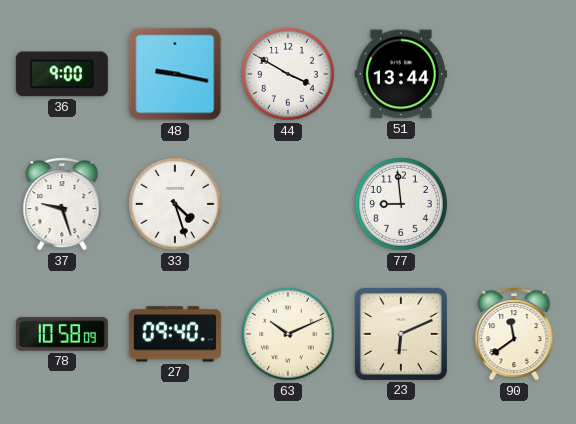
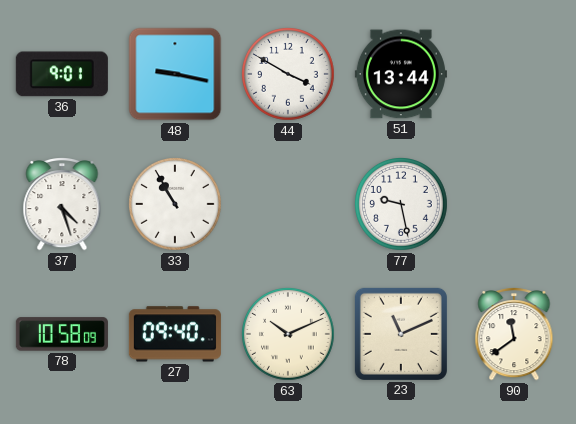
36: 9:00 -> 9:01
37: 9:27 -> 4:27
33: 4:27 -> 10:55
77: 8:59 -> 9:28
23: 6:11 -> 11:11
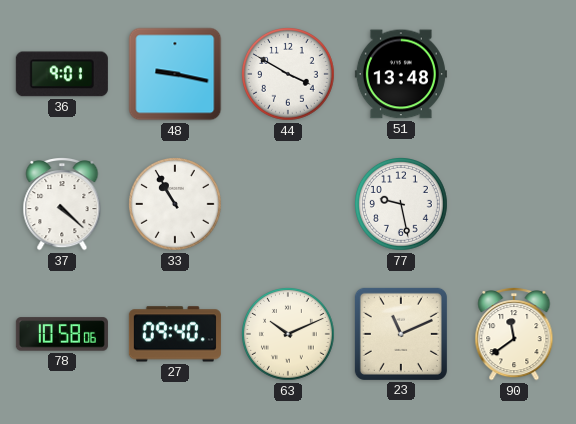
51: 13:44 -> 13:48
37: 4:27 -> 4:22
78: 10:58:09 -> 10:58:06
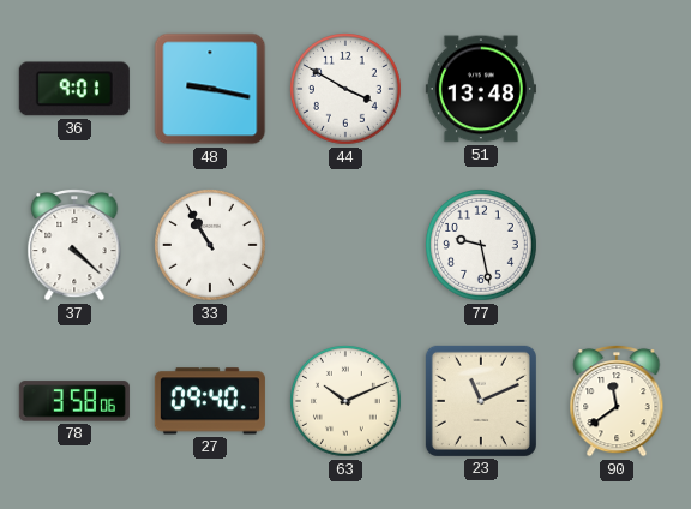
78: 10:58 -> 3:58
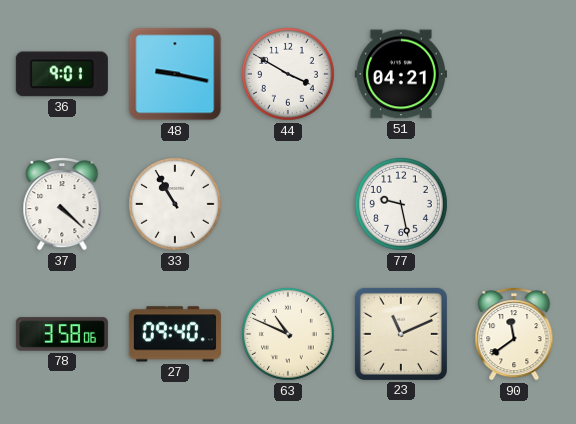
51: 13:48 -> 04:21
63: 10:11 -> 10:49
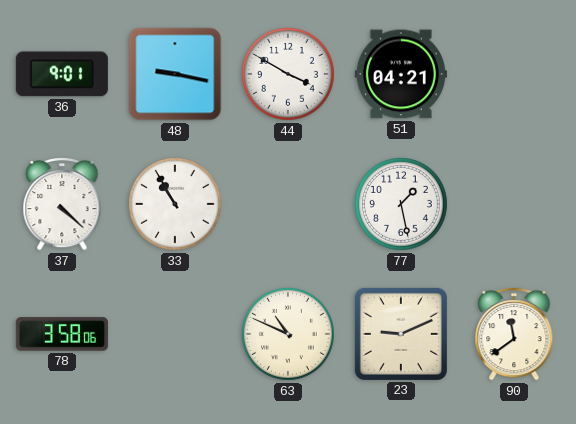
77: 9:28 -> 1:28
27: 09:40 -> none
23: 11:11 -> 9:11
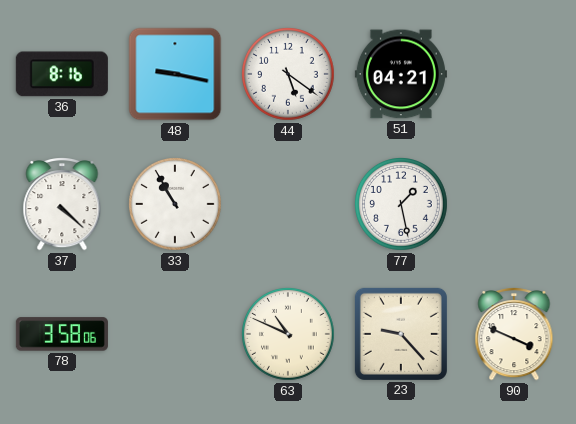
36: 9:01 -> 8:16
44: 3:50 -> 5:21
23: 9:11 -> 9:23
90: 11:39 -> 3:49
